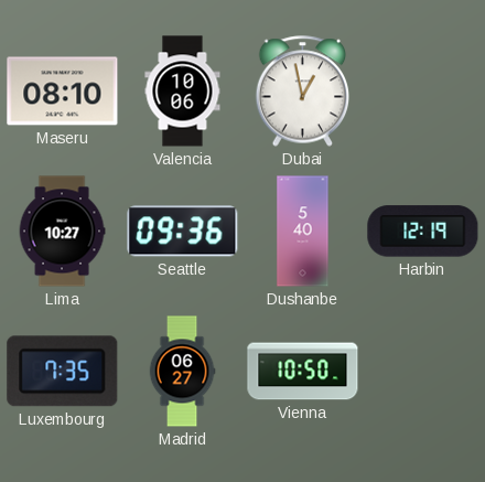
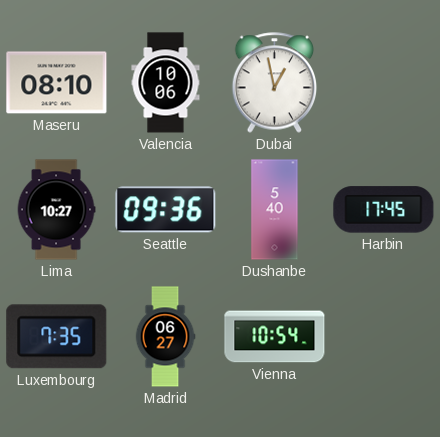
Harbin: 12:19 -> 17:45
Vienna: 10:50 -> 10:54
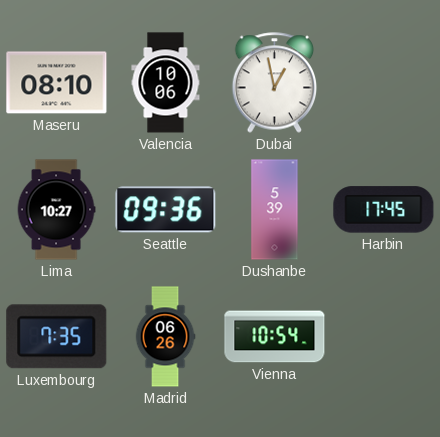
Dushanbe: 5:40 -> 5:39
Madrid: 06:27 -> 06:26
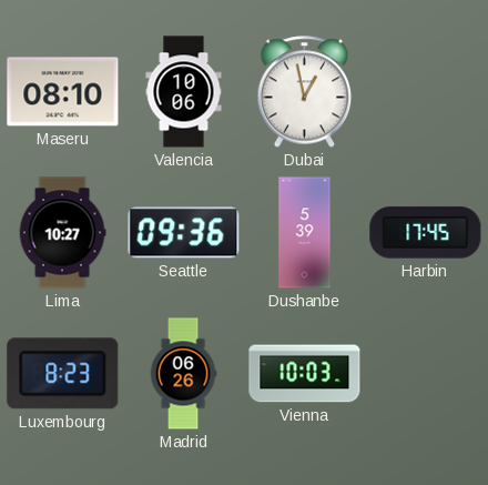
Luxembourg: 7:35 -> 8:23
Vienna: 10:54 -> 10:03
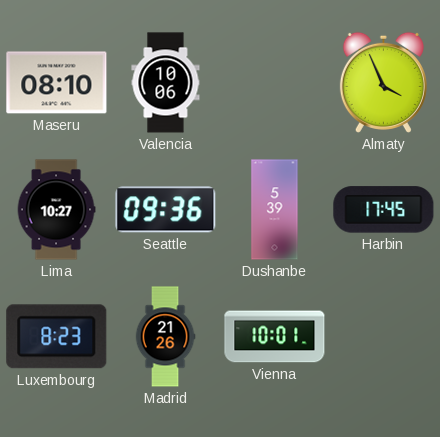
Dubai: 12:58 -> none
Almaty: none -> 3:56
Madrid: 06:26 -> 21:26
Vienna: 10:03 -> 10:01
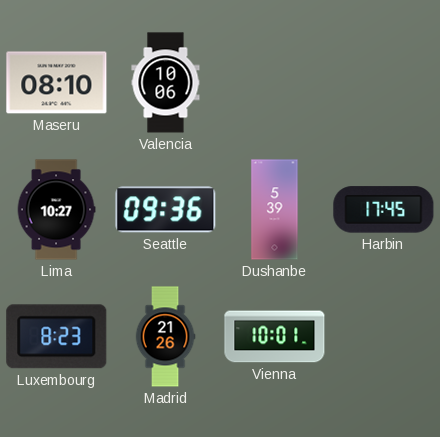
Almaty: 3:56 -> none
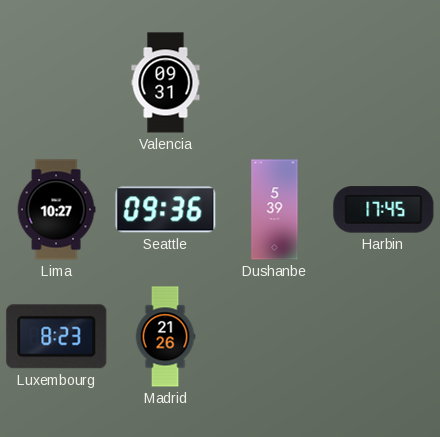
Maseru: 08:10 -> none
Valencia: 10:06 -> 09:31
Vienna: 10:01 -> none
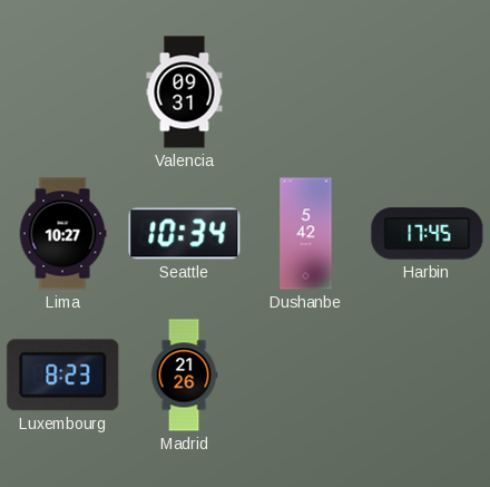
Seattle: 09:36 -> 10:34
Dushanbe: 5:39 -> 5:42
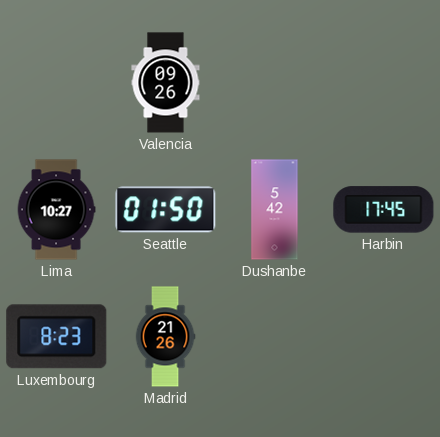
Valencia: 09:31 -> 09:26
Seattle: 10:34 -> 01:50
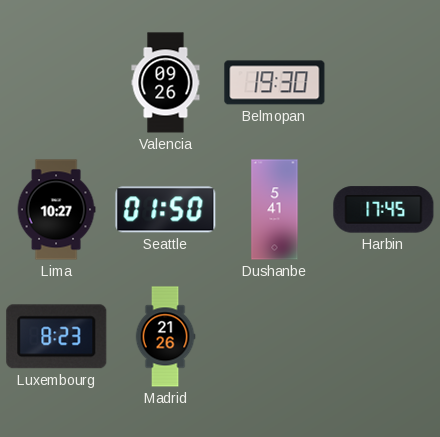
Belmopan: none -> 19:30
Dushanbe: 5:42 -> 5:41
